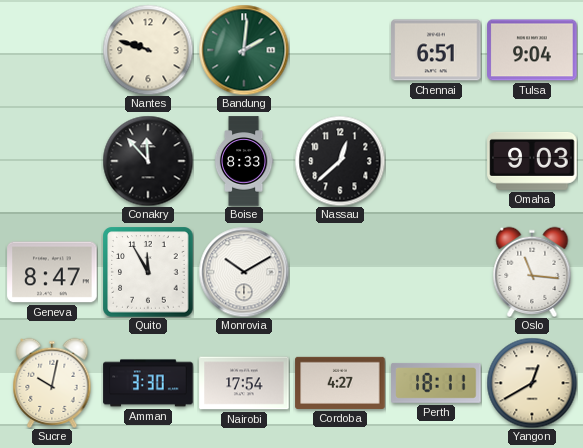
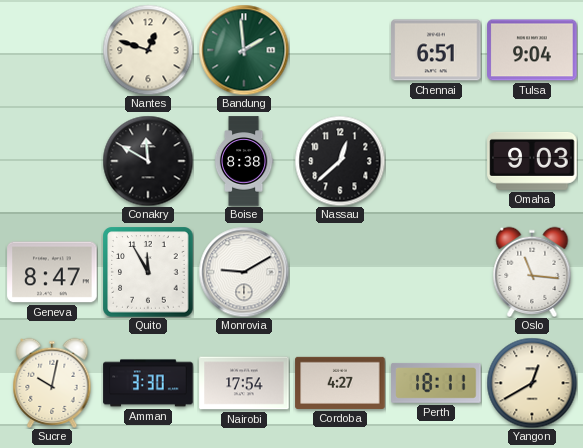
Nantes: 9:48 -> 12:48
Bandung: 2:01 -> 1:59
Conakry: 11:53 -> 11:50
Boise: 8:33 -> 8:38
Monrovia: 10:10 -> 9:10
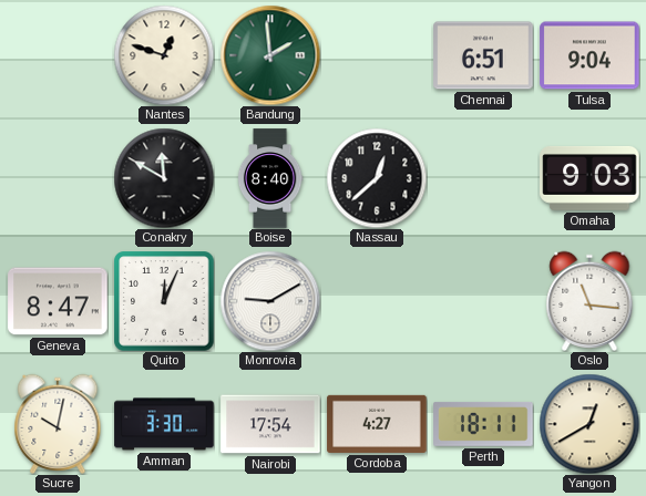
Boise: 8:38 -> 8:40
Quito: 11:55 -> 12:04
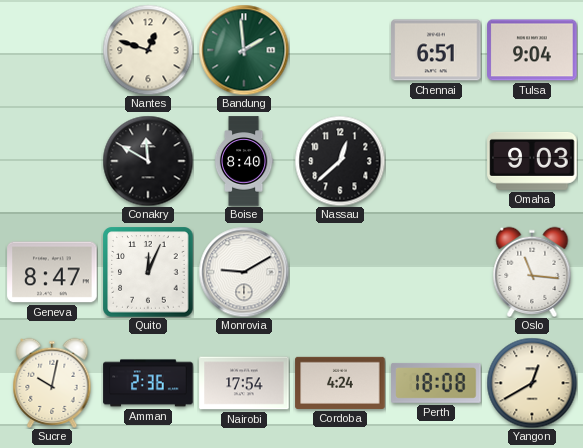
Amman: 3:30 -> 2:36
Cordoba: 4:27 -> 4:24
Perth: 18:11 -> 18:08
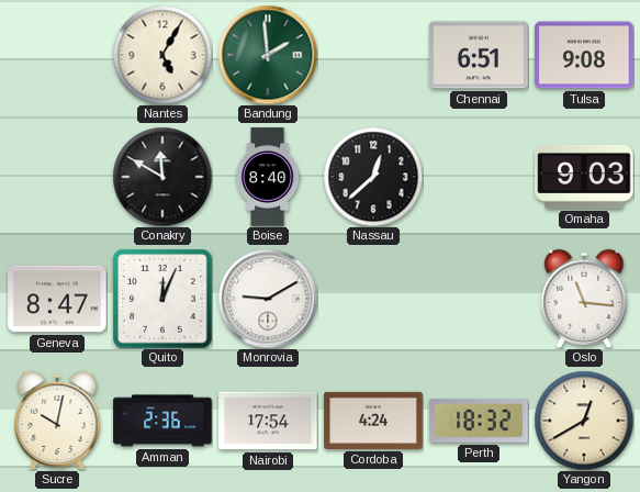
Nantes: 12:48 -> 5:05
Tulsa: 9:04 -> 9:08
Perth: 18:08 -> 18:32
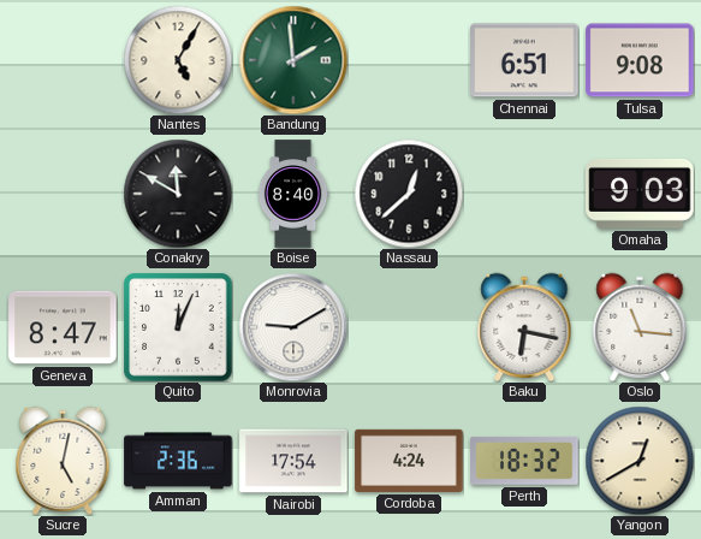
Baku: none -> 6:17
Sucre: 10:02 -> 5:02
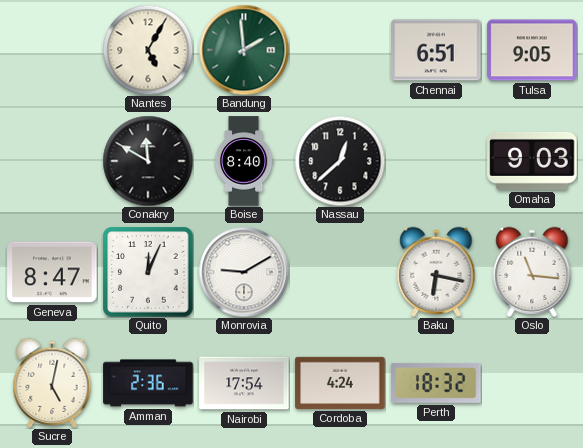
Tulsa: 9:08 -> 9:05
Yangon: 12:40 -> none
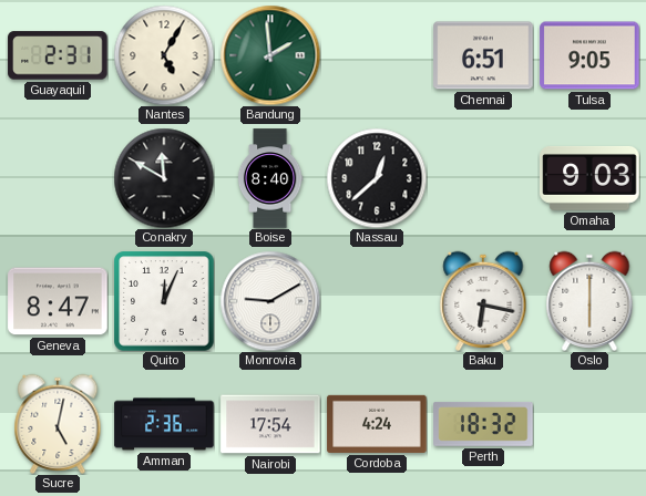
Guayaquil: none -> 2:31
Oslo: 11:16 -> 6:00
